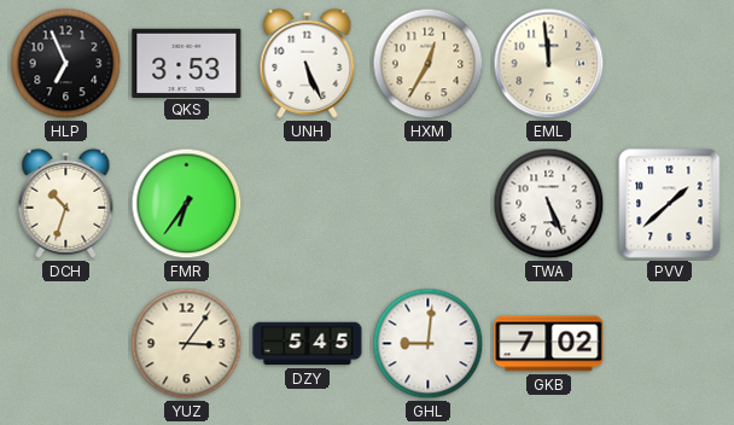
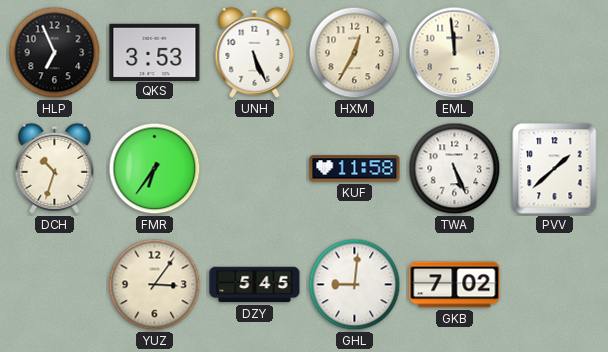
KUF: none -> 11:58
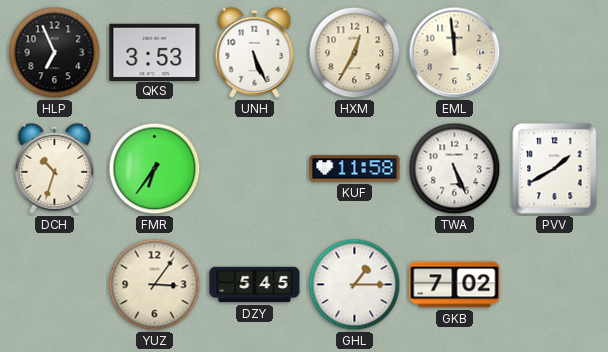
PVV: 1:38 -> 1:40
GHL: 9:01 -> 1:15
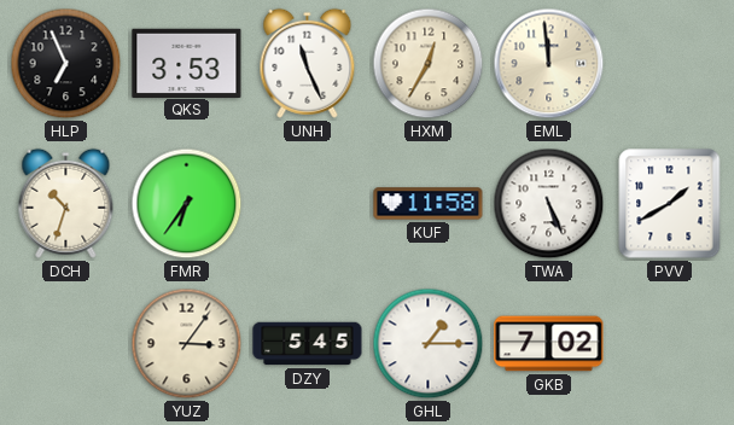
UNH: 5:26 -> 11:26
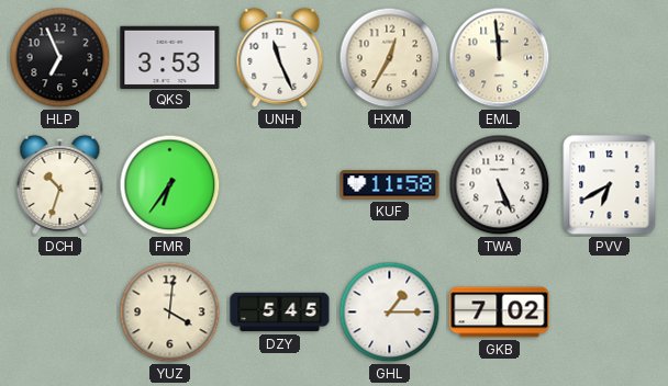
PVV: 1:40 -> 6:40
YUZ: 3:06 -> 4:01
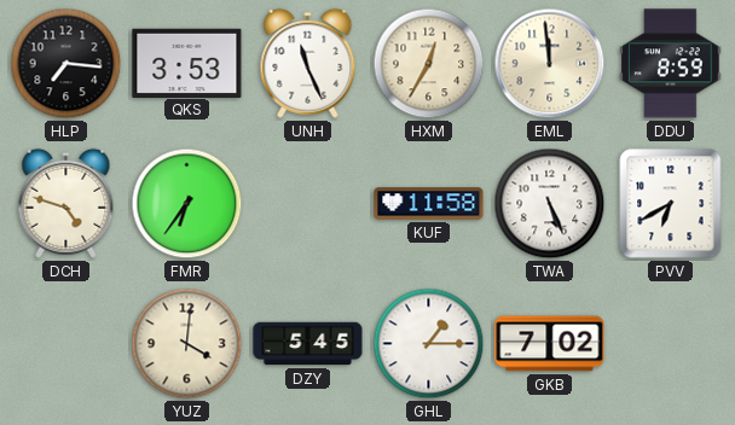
HLP: 6:56 -> 7:16
DDU: none -> 8:59
DCH: 10:33 -> 4:48
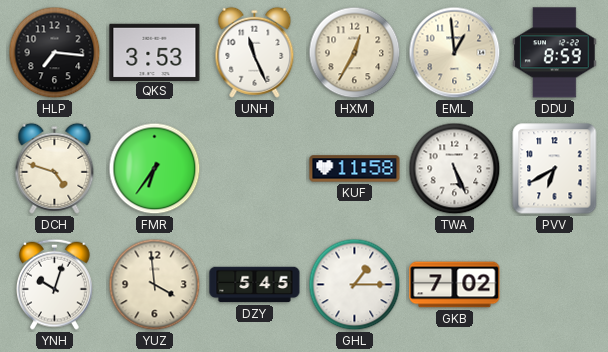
EML: 11:59 -> 12:59
YNH: none -> 10:03
YUZ: 4:01 -> 3:59
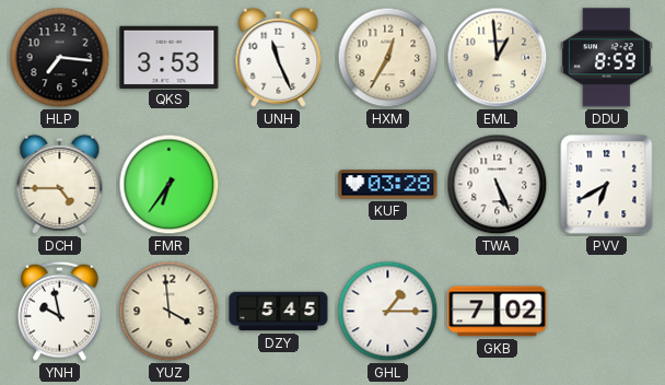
DCH: 4:48 -> 4:45
KUF: 11:58 -> 03:28
YNH: 10:03 -> 9:58
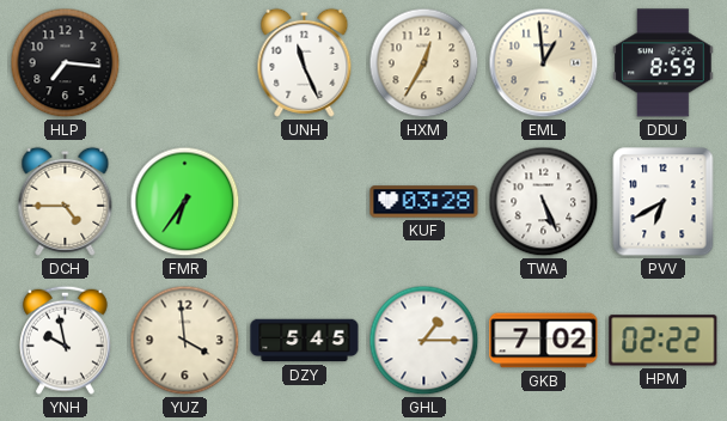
QKS: 3:53 -> none
HPM: none -> 02:22
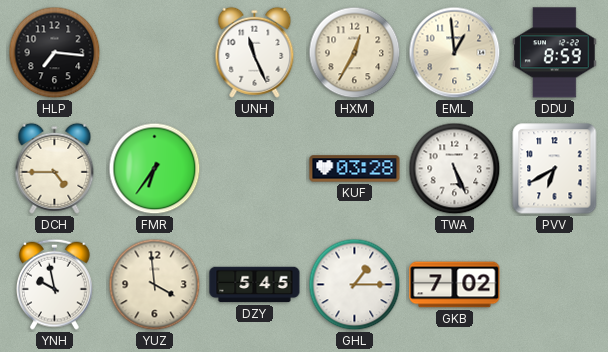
HPM: 02:22 -> none
